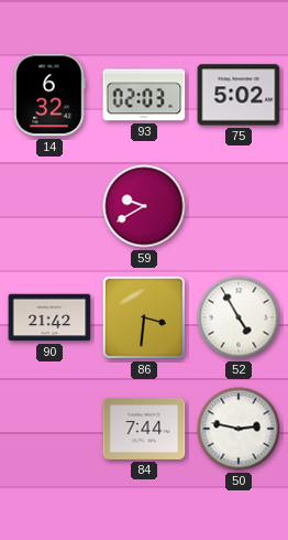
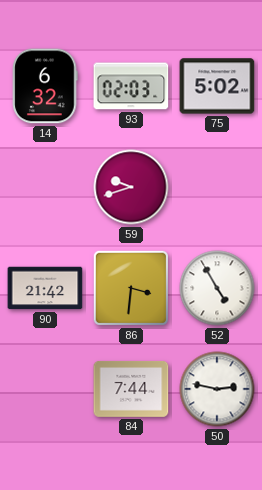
59: 9:40 -> 9:42
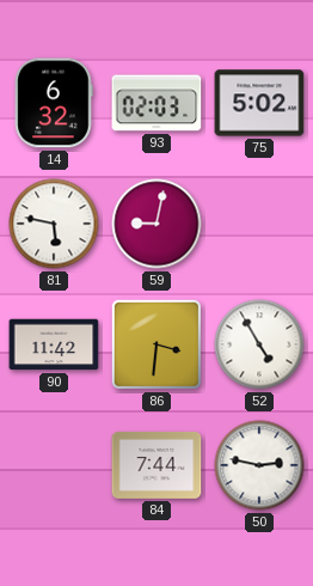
81: none -> 5:47
59: 9:42 -> 9:02
90: 21:42 -> 11:42
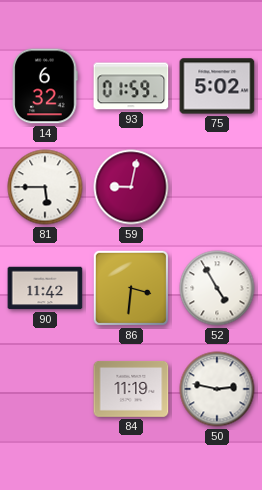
93: 02:03 -> 01:59
81: 5:47 -> 5:45
84: 7:44 -> 11:19
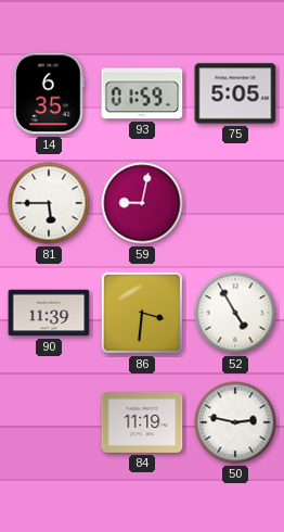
14: 6:32 -> 6:35
75: 5:02 -> 5:05
90: 11:42 -> 11:39
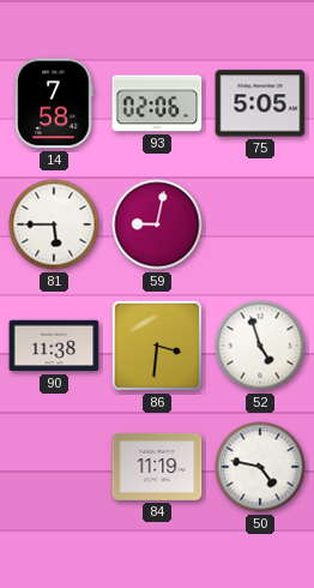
14: 6:35 -> 7:58
93: 01:59 -> 02:06
90: 11:39 -> 11:38
52: 4:55 -> 4:57
50: 2:47 -> 4:47
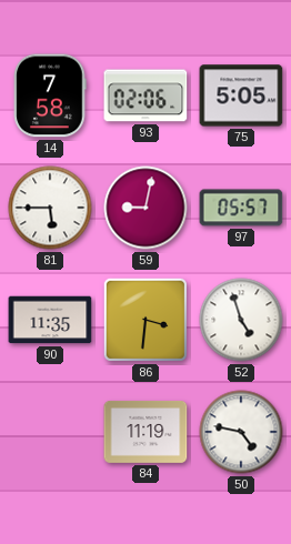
97: none -> 05:57
90: 11:38 -> 11:35
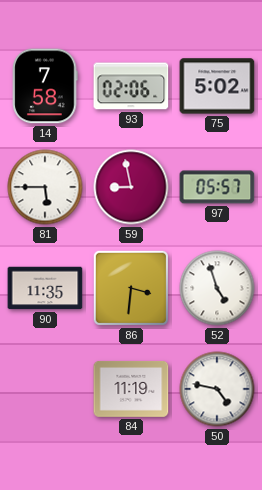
75: 5:05 -> 5:02
59: 9:02 -> 8:58
